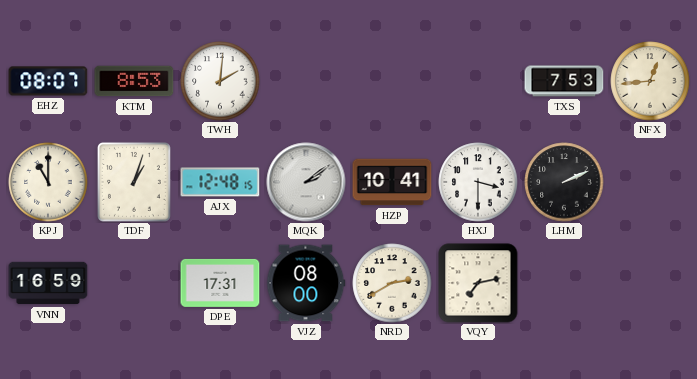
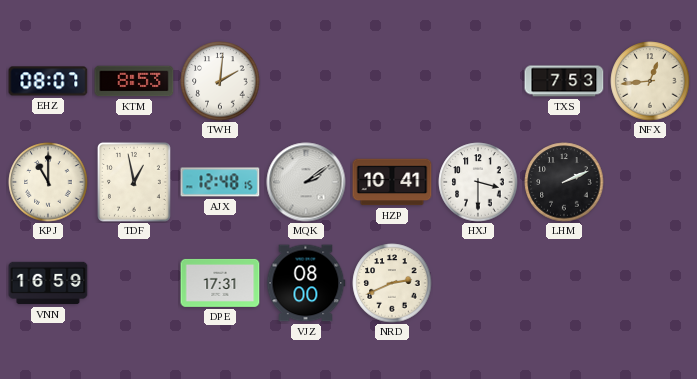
TDF: 1:03 -> 12:58
NRD: 2:40 -> 2:41
VQY: 7:13 -> none
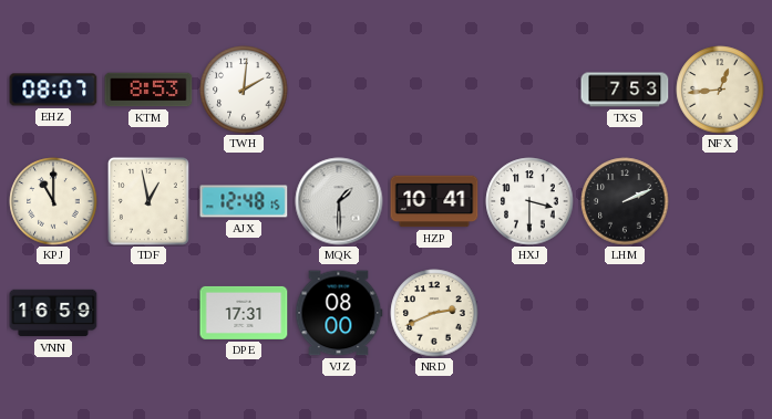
MQK: 2:09 -> 1:30
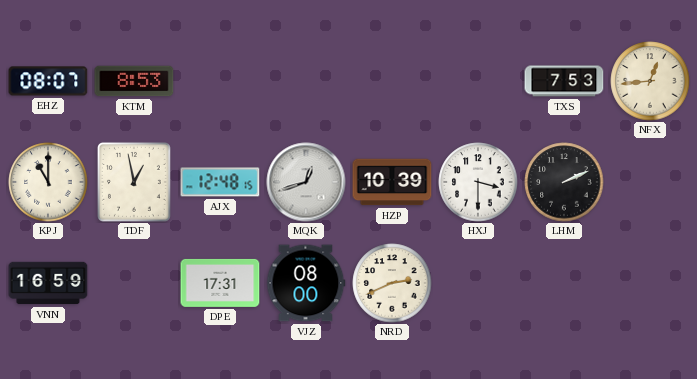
TWH: 2:01 -> none
MQK: 1:30 -> 12:42
HZP: 10:41 -> 10:39
